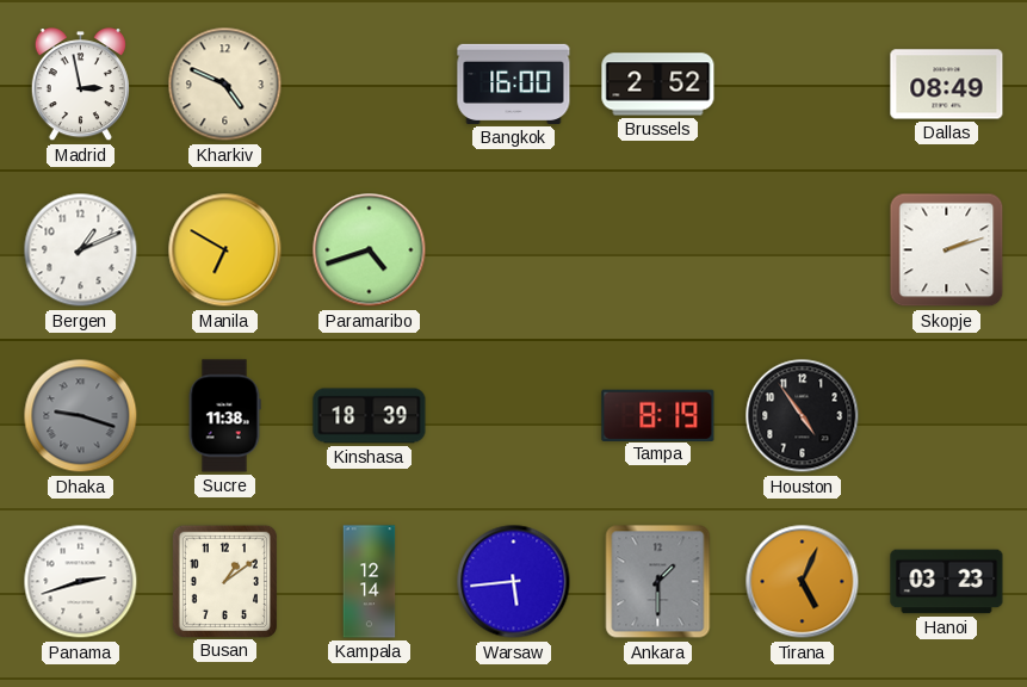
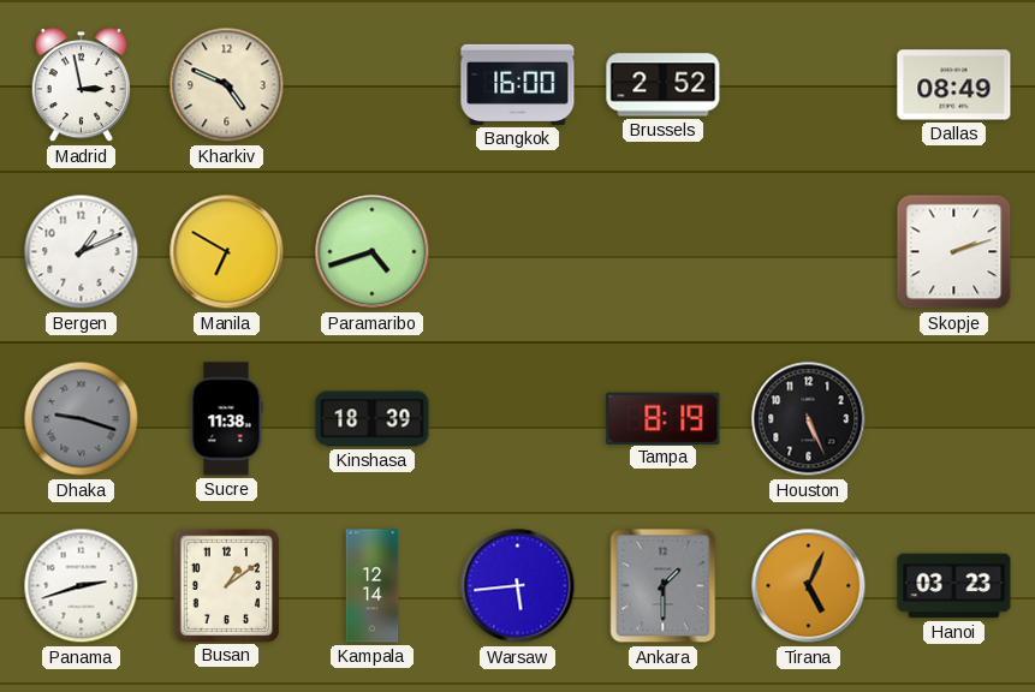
Houston: 4:54 -> 5:26
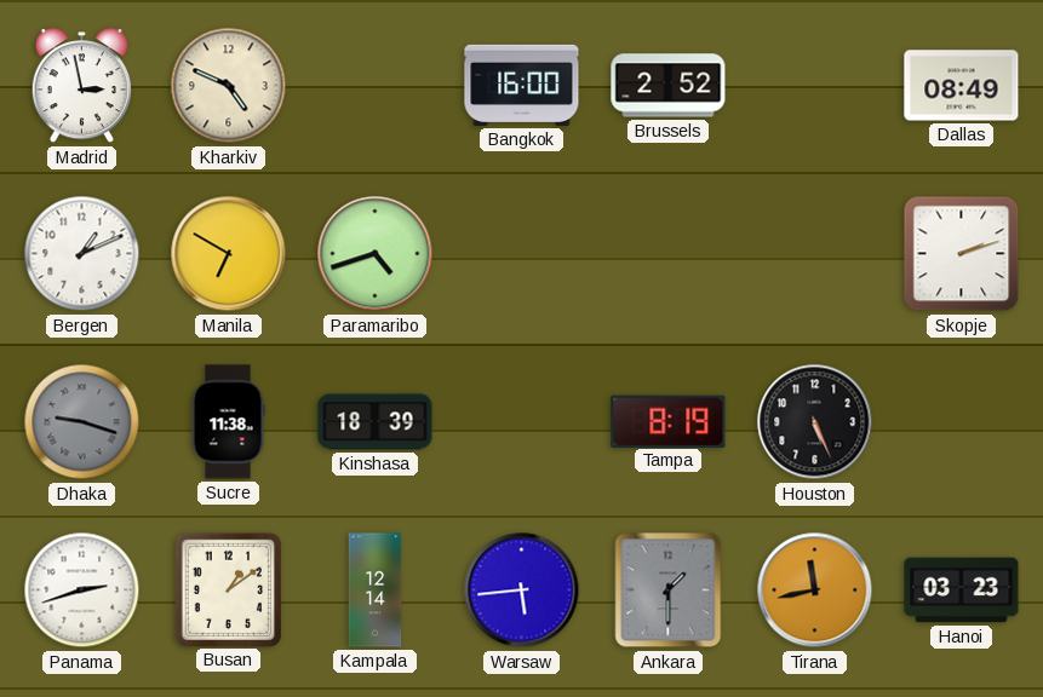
Tirana: 5:04 -> 11:43
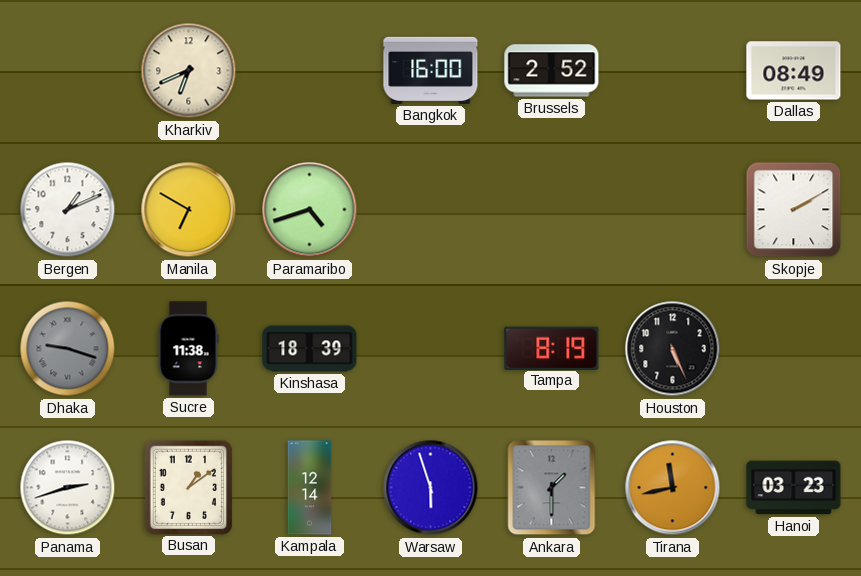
Madrid: 2:58 -> none
Kharkiv: 4:49 -> 6:41
Skopje: 2:12 -> 2:10
Warsaw: 5:44 -> 5:57
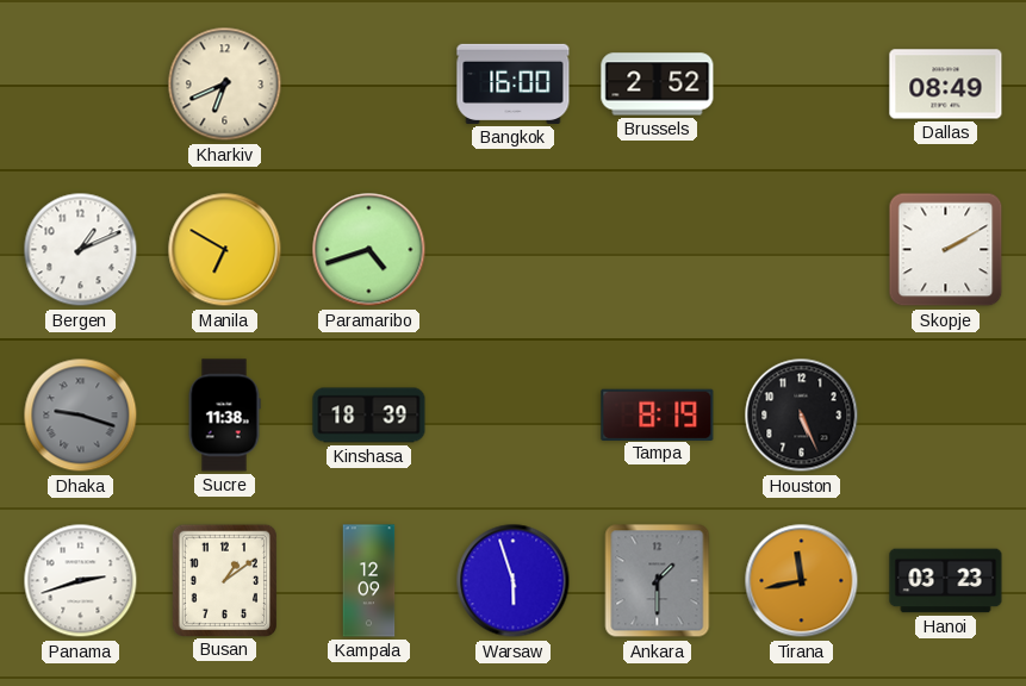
Kampala: 12:14 -> 12:09
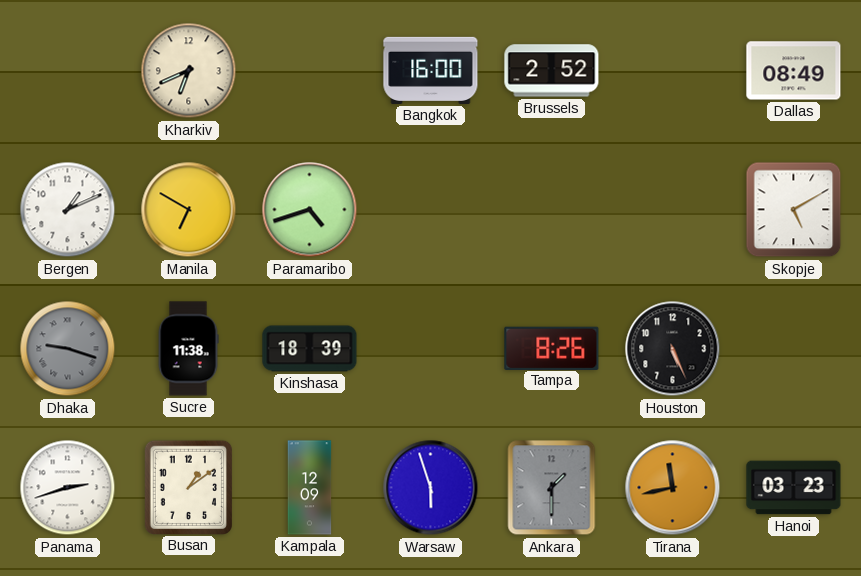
Skopje: 2:10 -> 5:10
Tampa: 8:19 -> 8:26
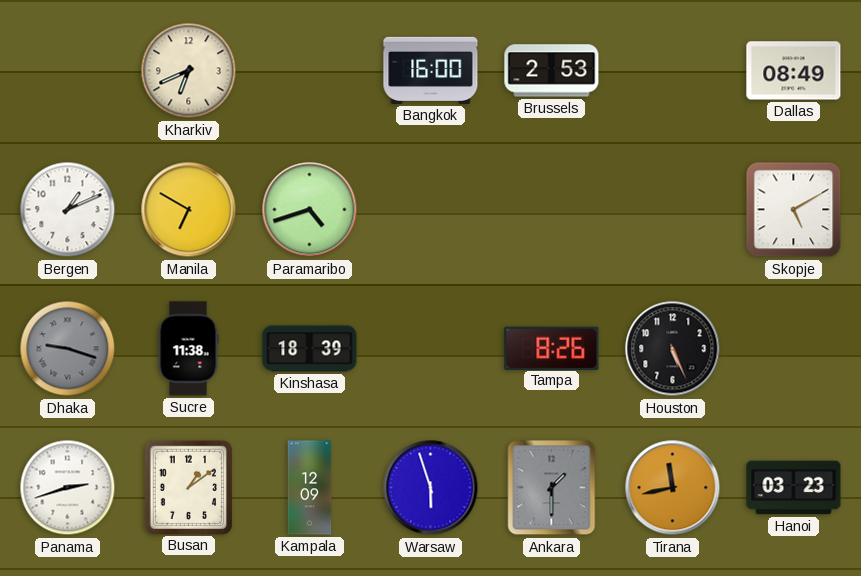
Brussels: 2:52 -> 2:53
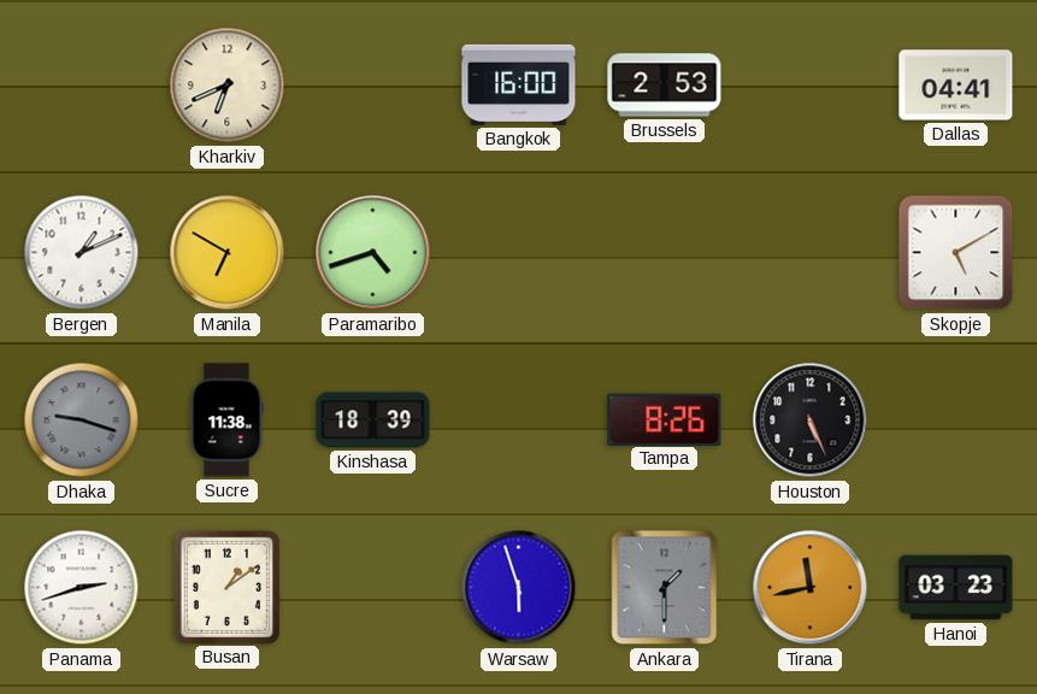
Dallas: 08:49 -> 04:41
Kampala: 12:09 -> none
